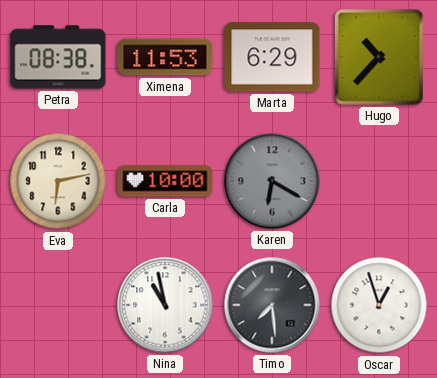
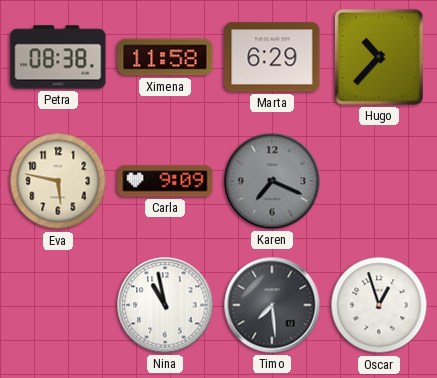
Ximena: 11:53 -> 11:58
Eva: 6:13 -> 5:47
Carla: 10:00 -> 9:09
Karen: 6:20 -> 7:19
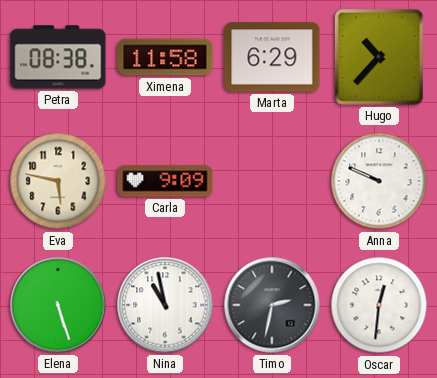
Karen: 7:19 -> none
Anna: none -> 9:49
Elena: none -> 5:27
Timo: 7:29 -> 2:32
Oscar: 12:57 -> 12:31
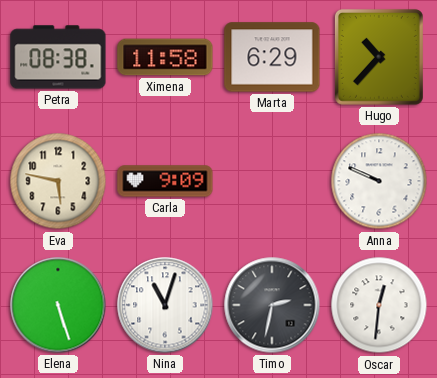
Nina: 10:58 -> 11:03
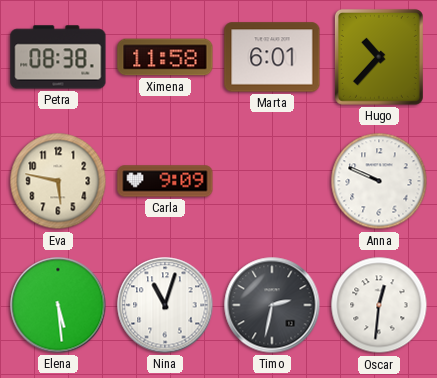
Marta: 6:29 -> 6:01
Elena: 5:27 -> 5:29
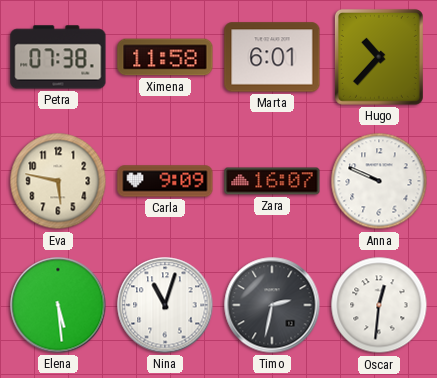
Petra: 08:38 -> 07:38
Zara: none -> 16:07
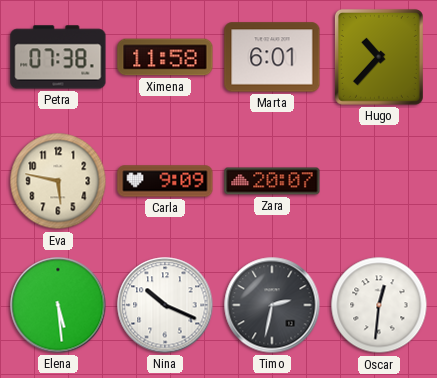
Zara: 16:07 -> 20:07
Anna: 9:49 -> none
Nina: 11:03 -> 10:19
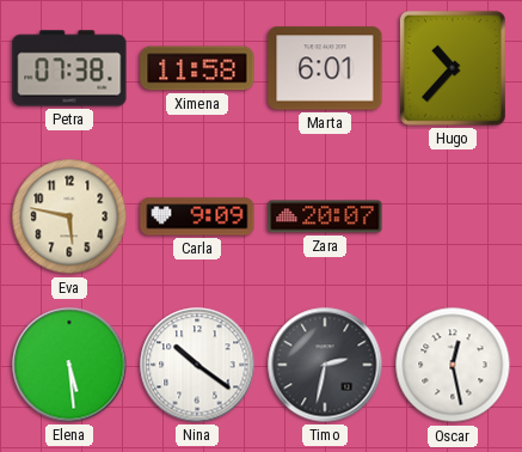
Nina: 10:19 -> 10:21
Oscar: 12:31 -> 12:28
